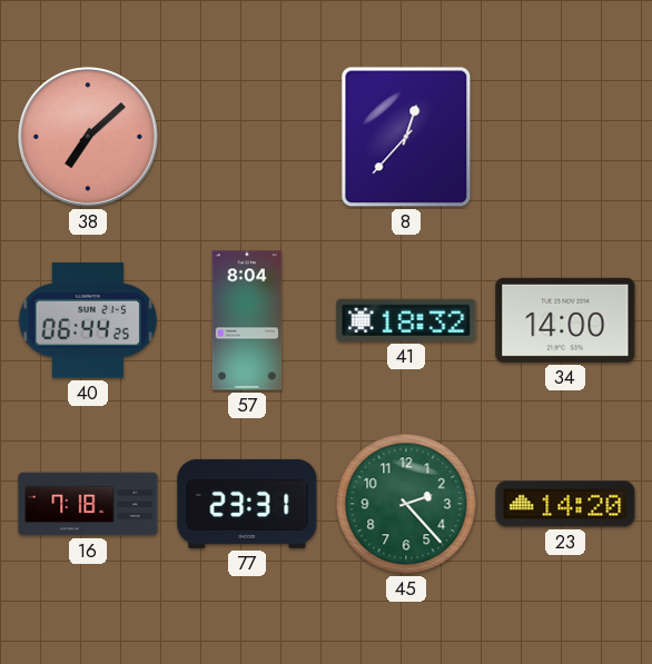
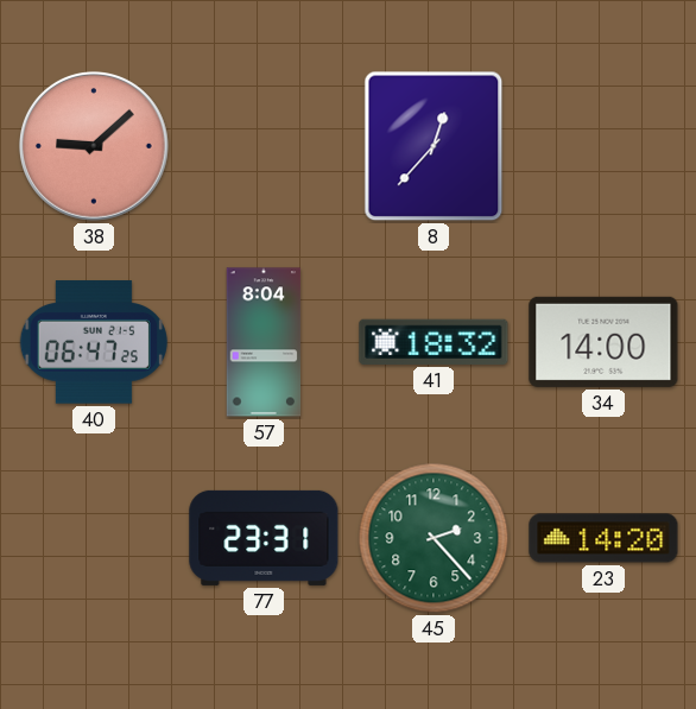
38: 7:08 -> 9:08
40: 06:44 -> 06:47
16: 7:18 -> none
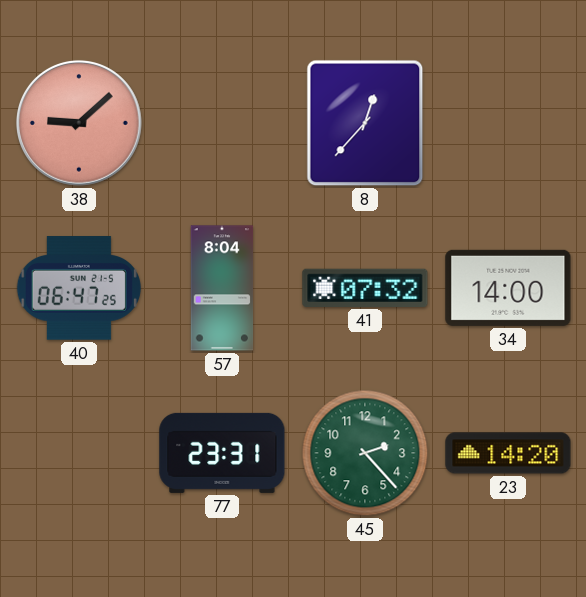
41: 18:32 -> 07:32
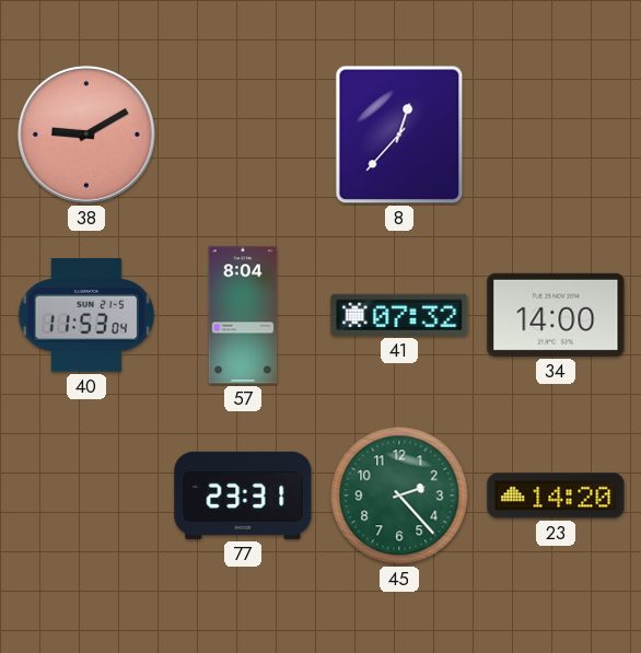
38: 9:08 -> 9:10
40: 06:47 -> 11:53
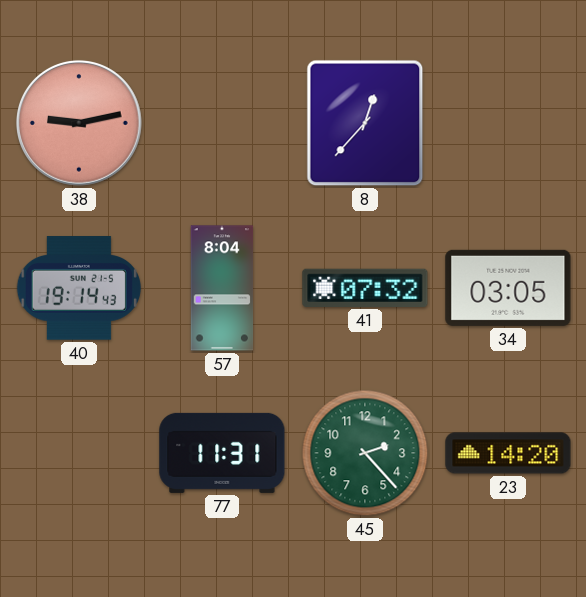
38: 9:10 -> 9:13
40: 11:53 -> 19:14
34: 14:00 -> 03:05
77: 23:31 -> 11:31
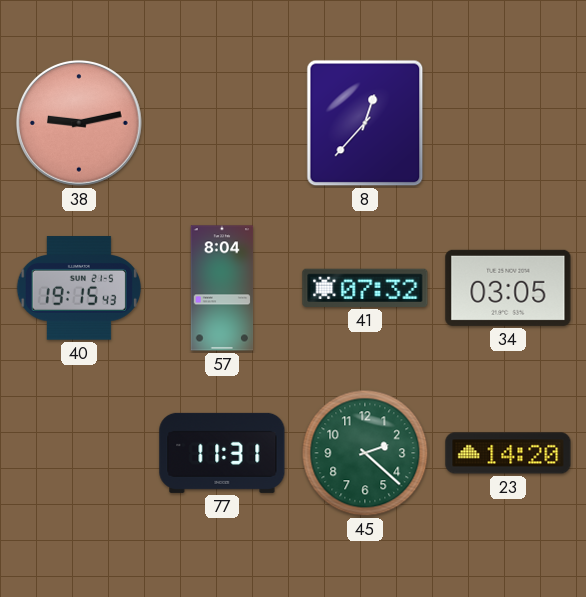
40: 19:14 -> 19:15
45: 2:23 -> 2:22
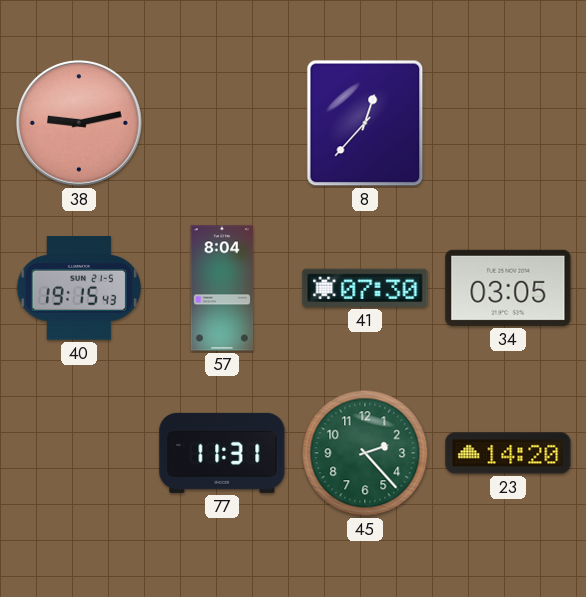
41: 07:32 -> 07:30
45: 2:22 -> 2:23
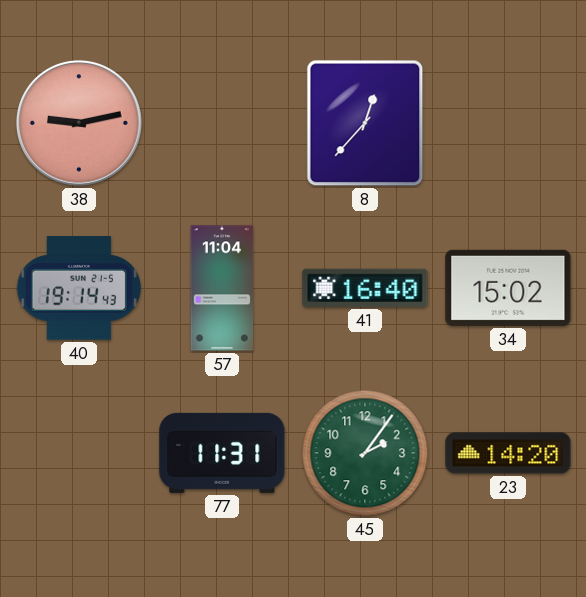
40: 19:15 -> 19:14
57: 8:04 -> 11:04
41: 07:30 -> 16:40
34: 03:05 -> 15:02
45: 2:23 -> 2:06
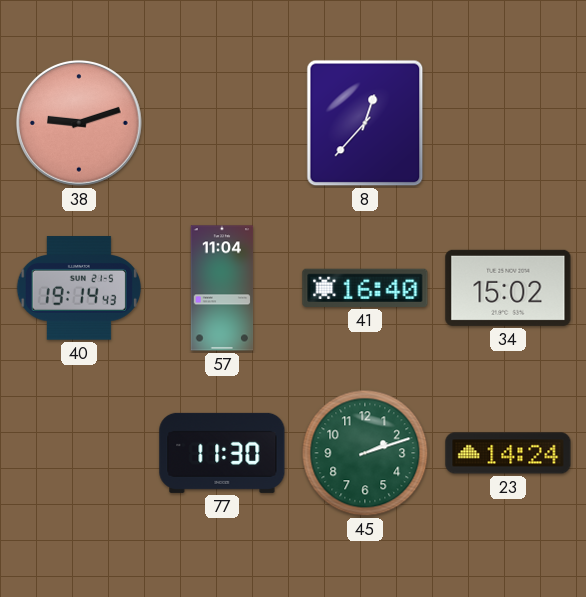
38: 9:13 -> 9:12
77: 11:31 -> 11:30
45: 2:06 -> 2:12
23: 14:20 -> 14:24
